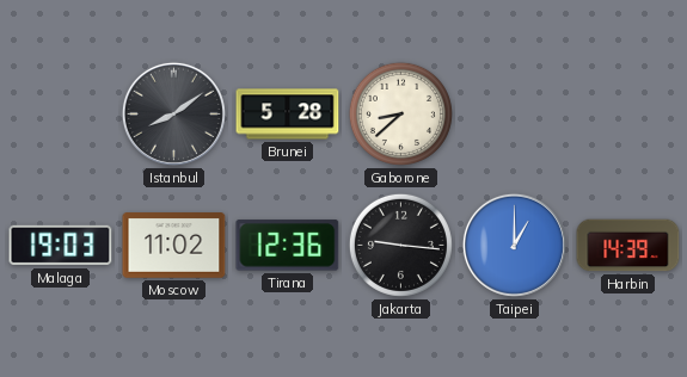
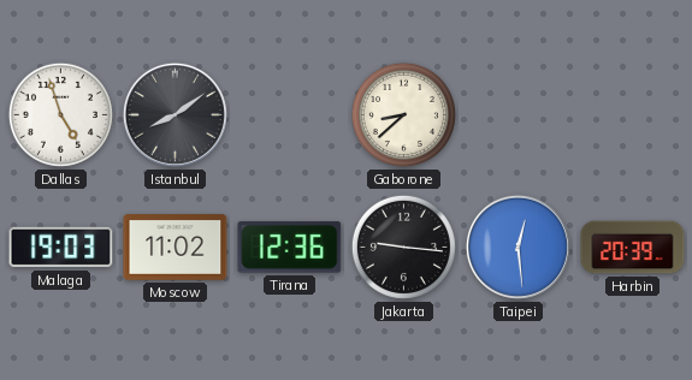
Dallas: none -> 4:57
Brunei: 5:28 -> none
Taipei: 1:00 -> 12:29
Harbin: 14:39 -> 20:39
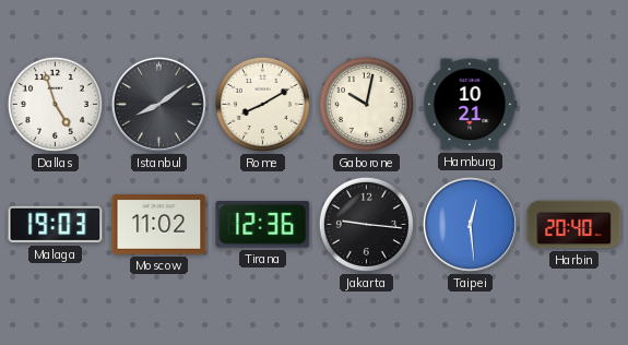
Rome: none -> 8:10
Gaborone: 8:38 -> 10:02
Hamburg: none -> 10:21
Harbin: 20:39 -> 20:40
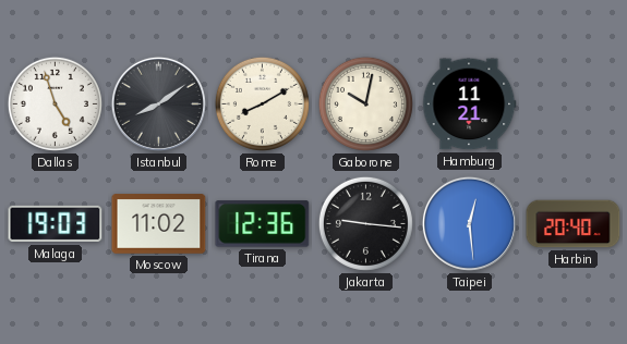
Hamburg: 10:21 -> 11:21
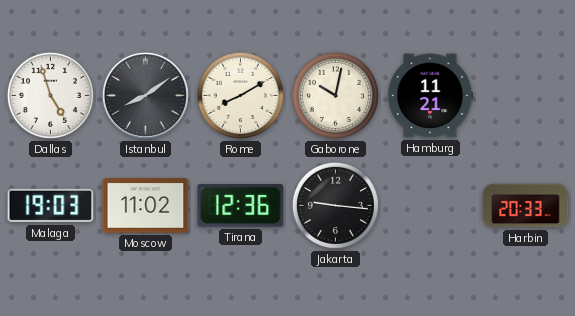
Taipei: 12:29 -> none
Harbin: 20:40 -> 20:33
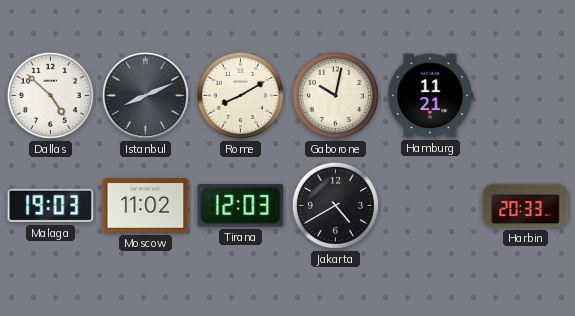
Dallas: 4:57 -> 4:52
Istanbul: 8:09 -> 8:11
Tirana: 12:36 -> 12:03
Jakarta: 9:16 -> 4:40
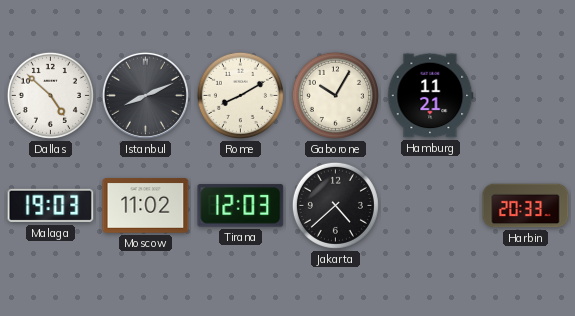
Gaborone: 10:02 -> 10:05
Jakarta: 4:40 -> 4:38
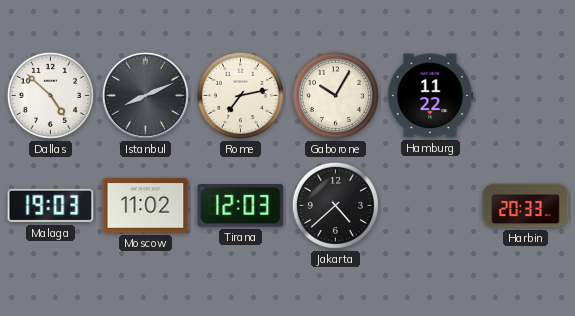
Rome: 8:10 -> 7:13
Hamburg: 11:21 -> 11:22
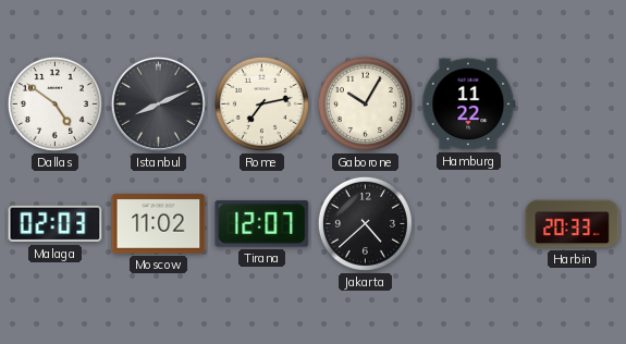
Dallas: 4:52 -> 4:51
Malaga: 19:03 -> 02:03
Tirana: 12:03 -> 12:07
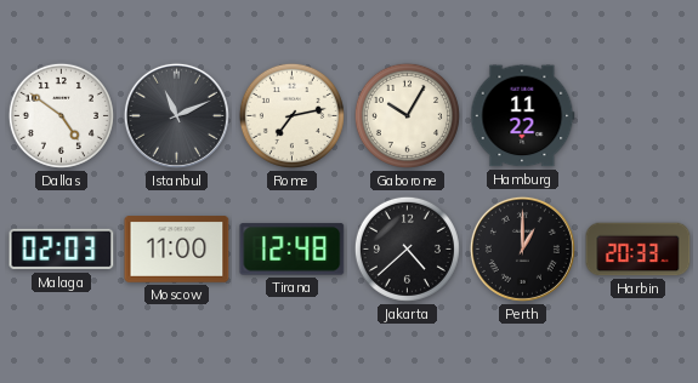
Istanbul: 8:11 -> 11:11
Moscow: 11:02 -> 11:00
Tirana: 12:07 -> 12:48
Perth: none -> 1:00
